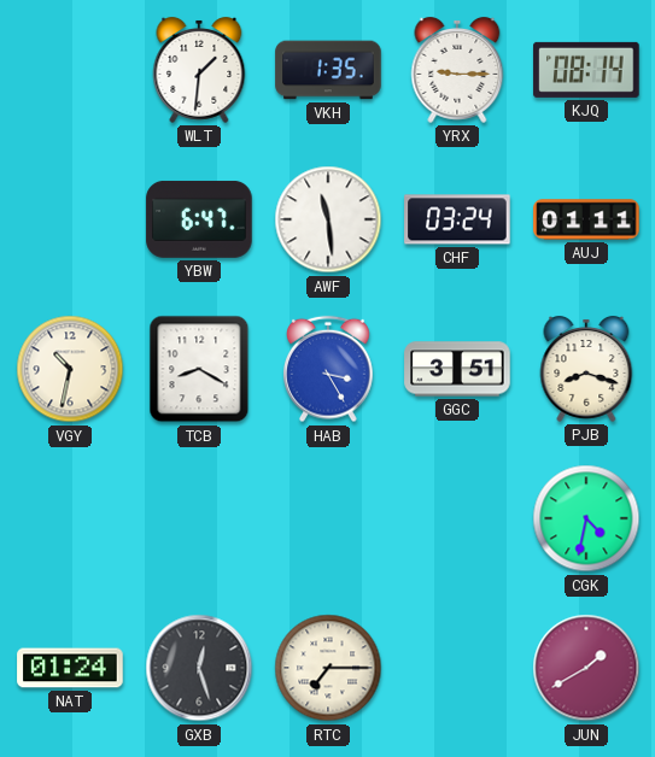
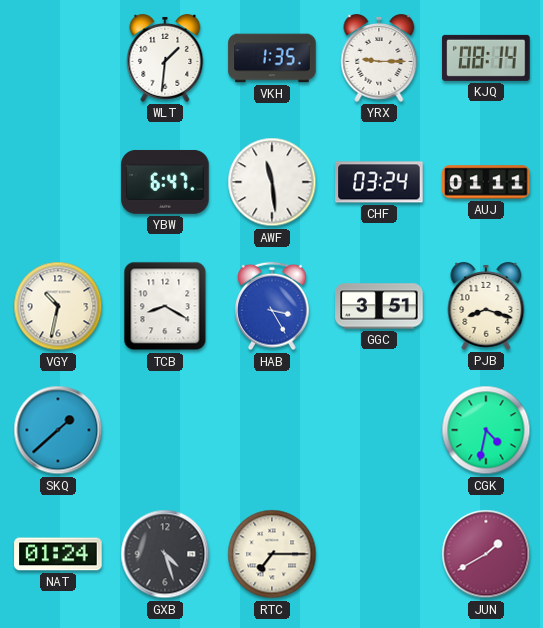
SKQ: none -> 1:38
GXB: 12:27 -> 4:27
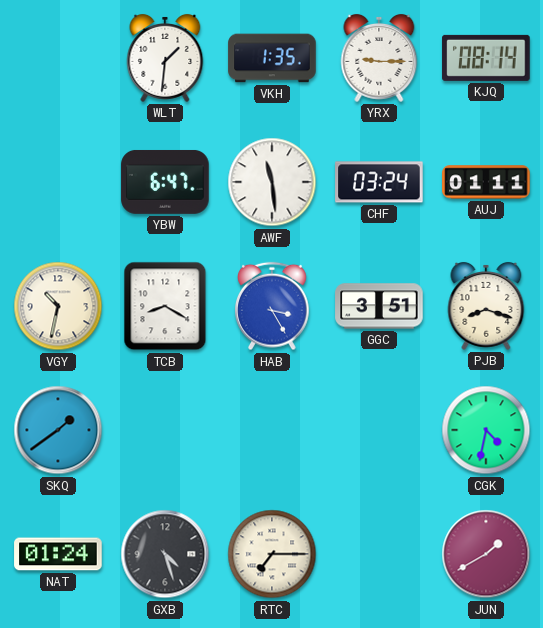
SKQ: 1:38 -> 1:39
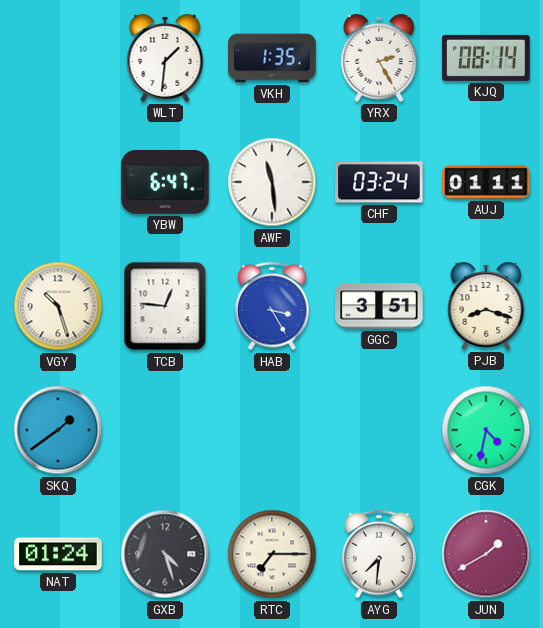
YRX: 9:15 -> 2:25
VGY: 10:32 -> 10:27
TCB: 8:20 -> 12:46
AYG: none -> 7:31
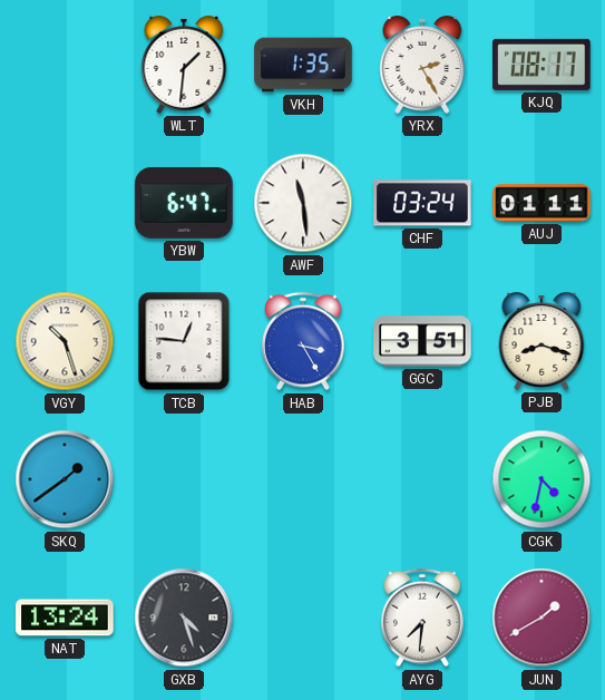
KJQ: 08:14 -> 08:17
NAT: 01:24 -> 13:24
RTC: 7:15 -> none
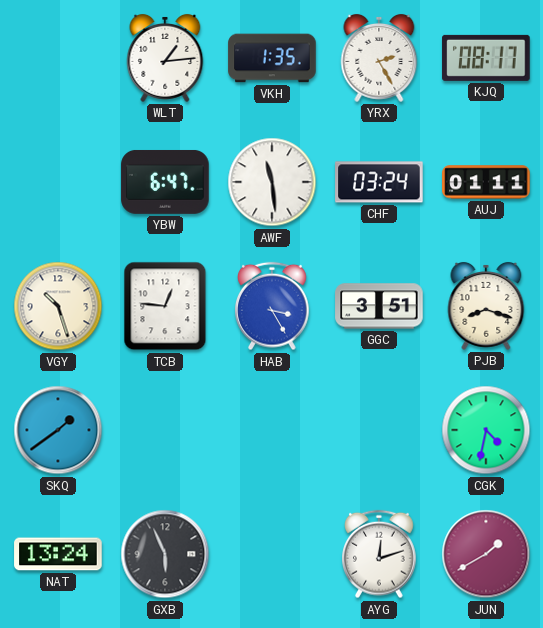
WLT: 1:31 -> 1:14
GXB: 4:27 -> 5:56
AYG: 7:31 -> 12:12
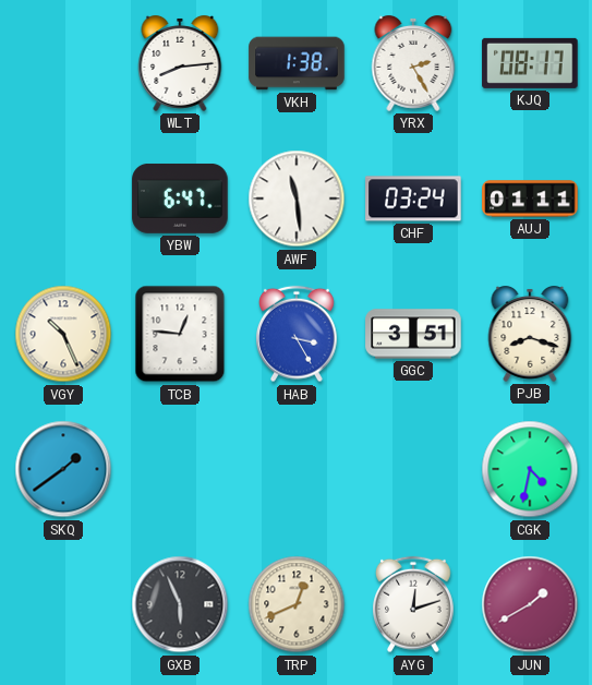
WLT: 1:14 -> 8:14
VKH: 1:35 -> 1:38
VGY: 10:27 -> 10:26
NAT: 13:24 -> none
TRP: none -> 12:41
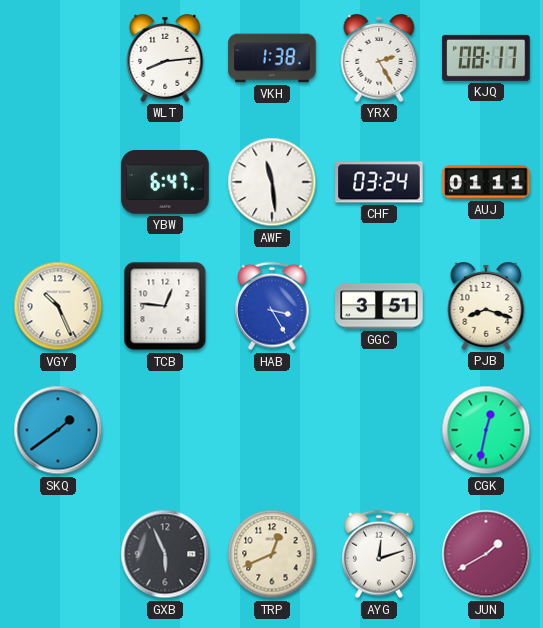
CGK: 4:32 -> 12:32
